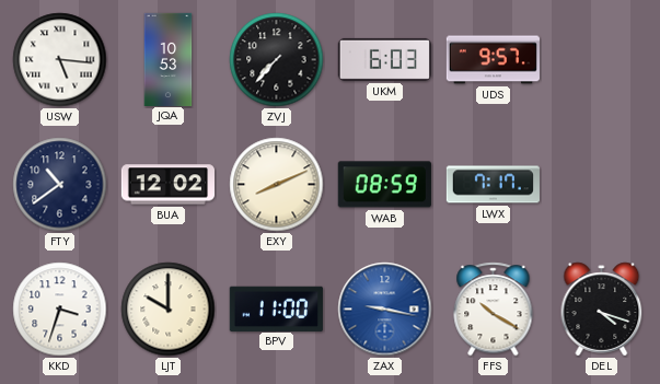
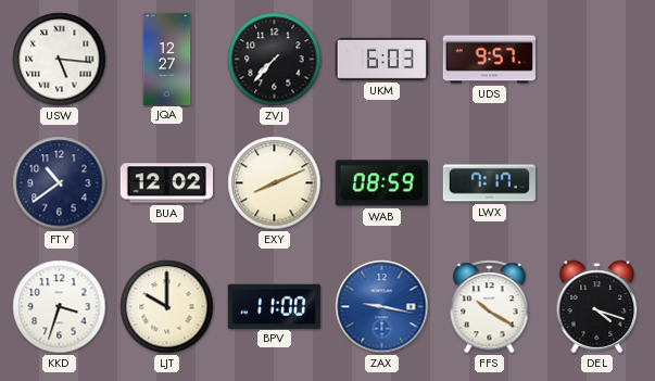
JQA: 10:53 -> 12:27
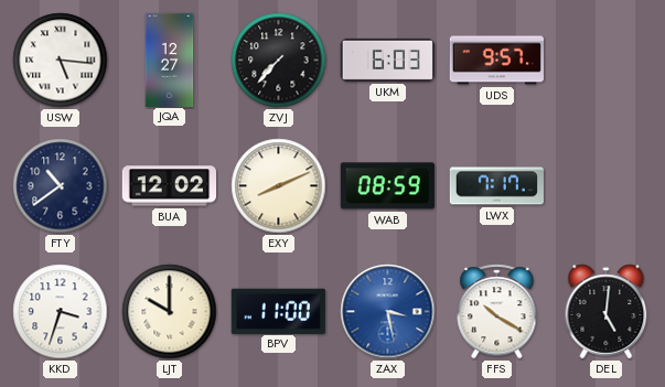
ZAX: 9:17 -> 3:28
DEL: 4:18 -> 5:01
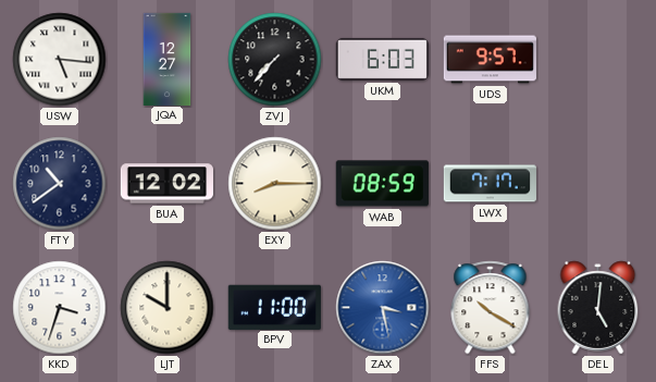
EXY: 8:11 -> 8:15
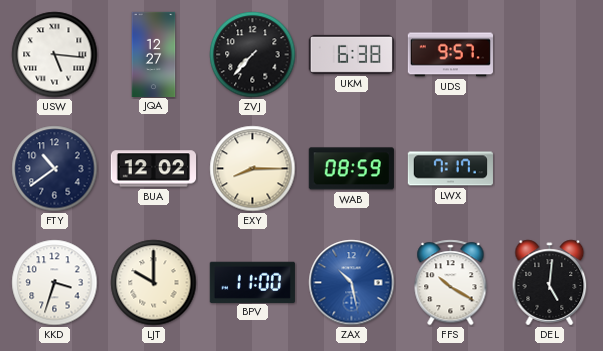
UKM: 6:03 -> 6:38
ZAX: 3:28 -> 10:28
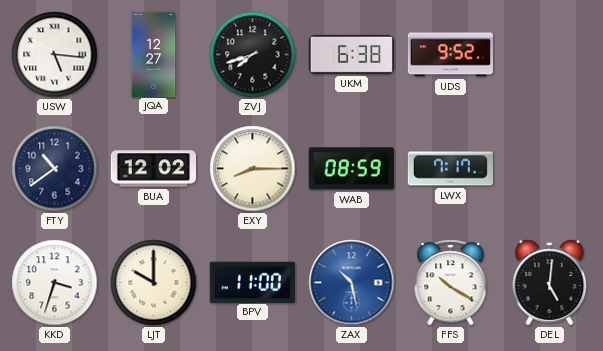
ZVJ: 7:37 -> 7:42
UDS: 9:57 -> 9:52
